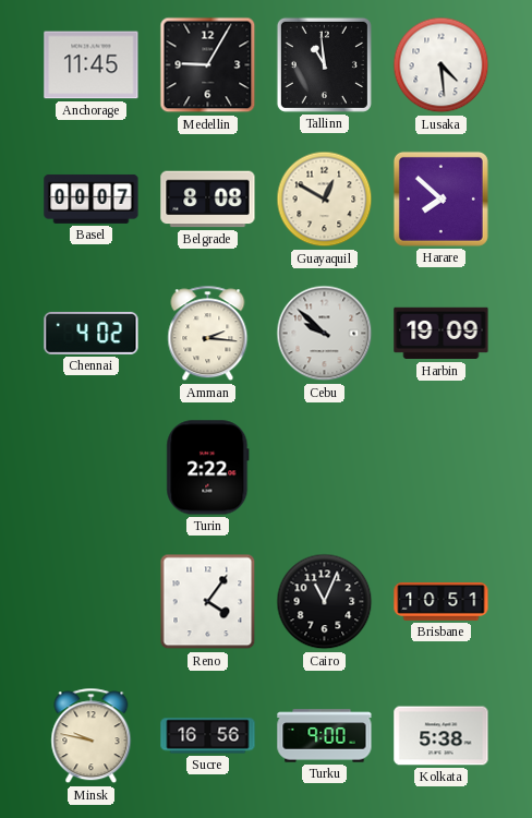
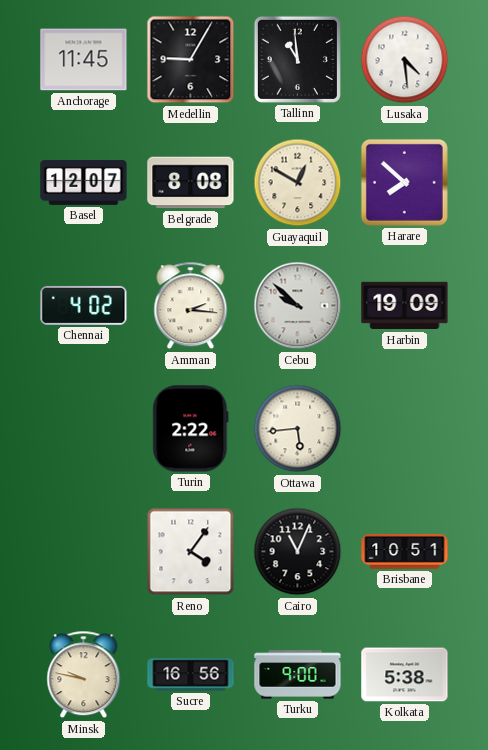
Basel: 00:07 -> 12:07
Ottawa: none -> 5:44
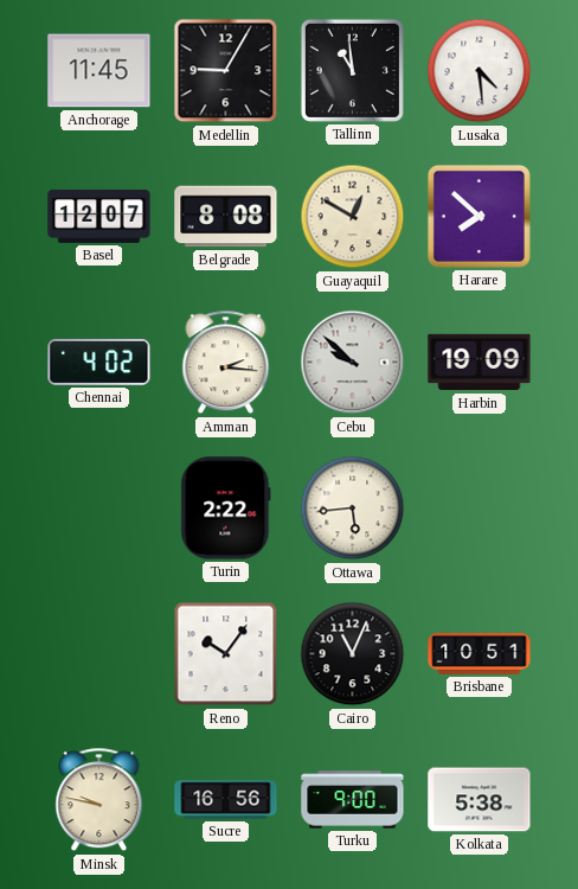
Reno: 4:06 -> 10:06
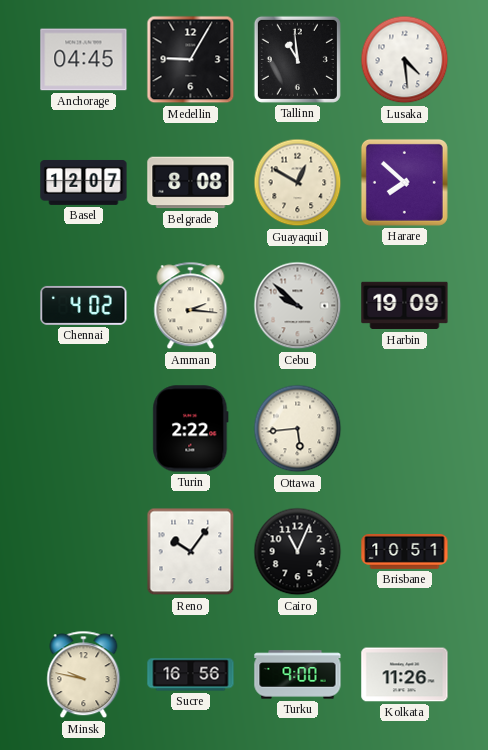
Anchorage: 11:45 -> 04:45
Kolkata: 5:38 -> 11:26
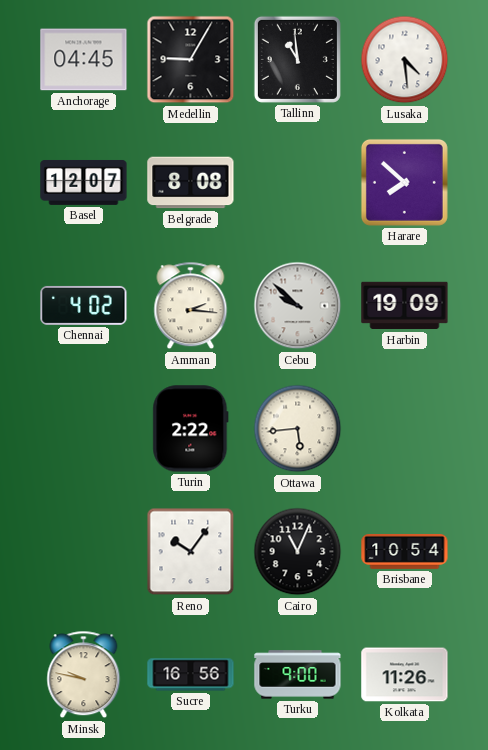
Guayaquil: 12:50 -> none
Brisbane: 10:51 -> 10:54
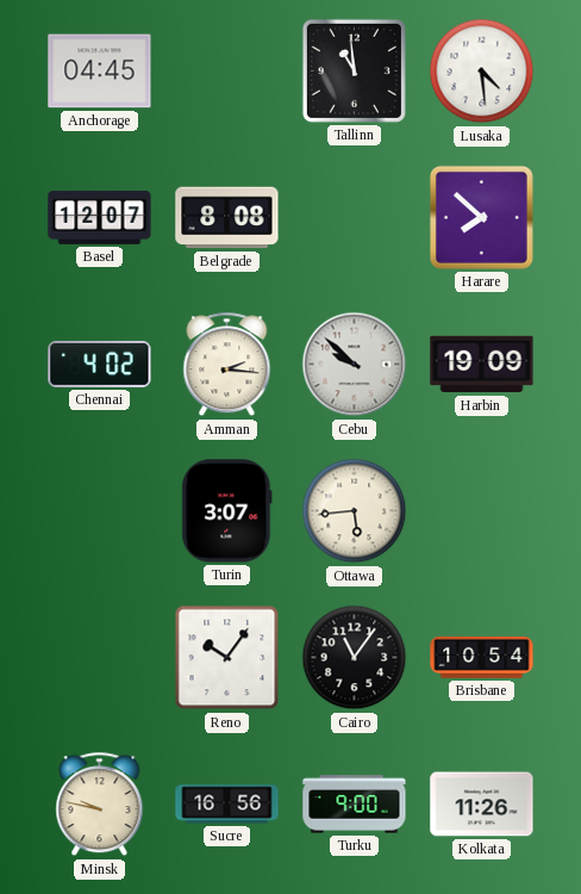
Medellin: 9:05 -> none
Turin: 2:22 -> 3:07
Cairo: 11:04 -> 11:06
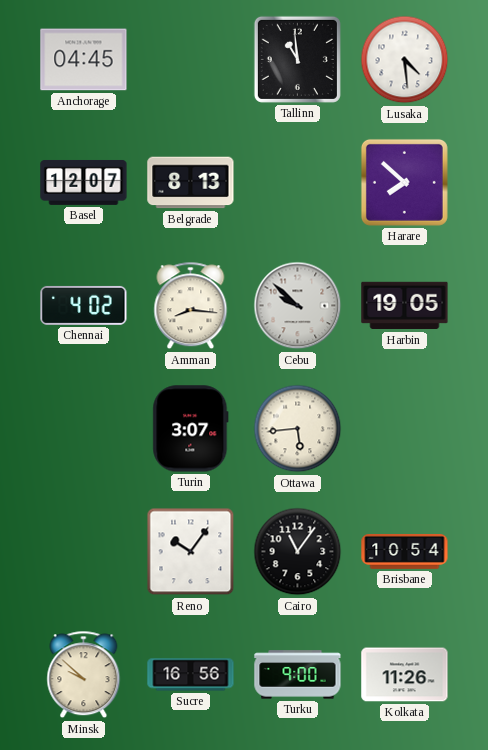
Belgrade: 8:08 -> 8:13
Amman: 2:16 -> 8:16
Harbin: 19:09 -> 19:05
Minsk: 9:47 -> 9:52
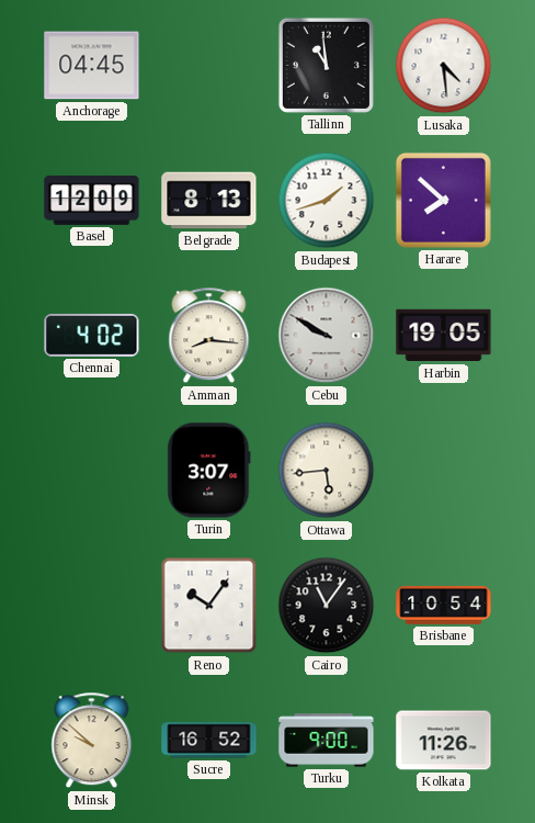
Basel: 12:07 -> 12:09
Budapest: none -> 1:42
Cebu: 9:52 -> 9:50
Sucre: 16:56 -> 16:52
